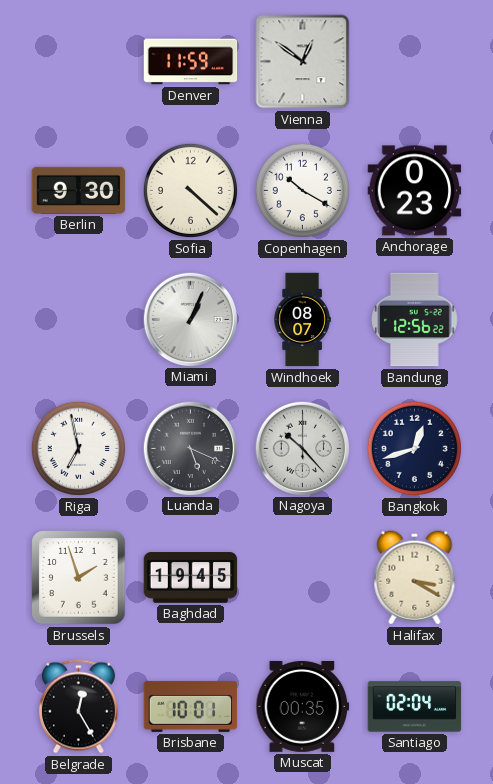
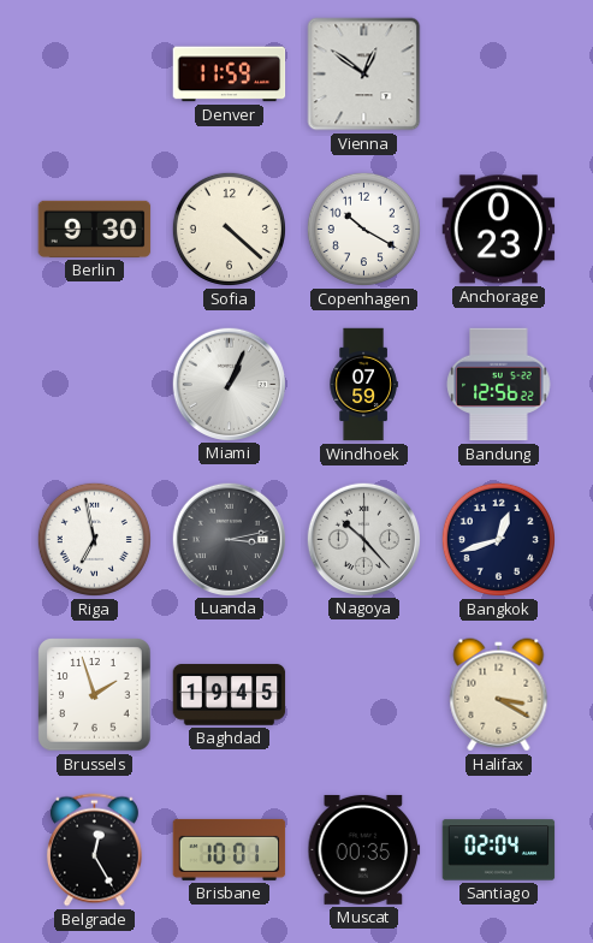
Windhoek: 08:07 -> 07:59
Luanda: 5:19 -> 3:13
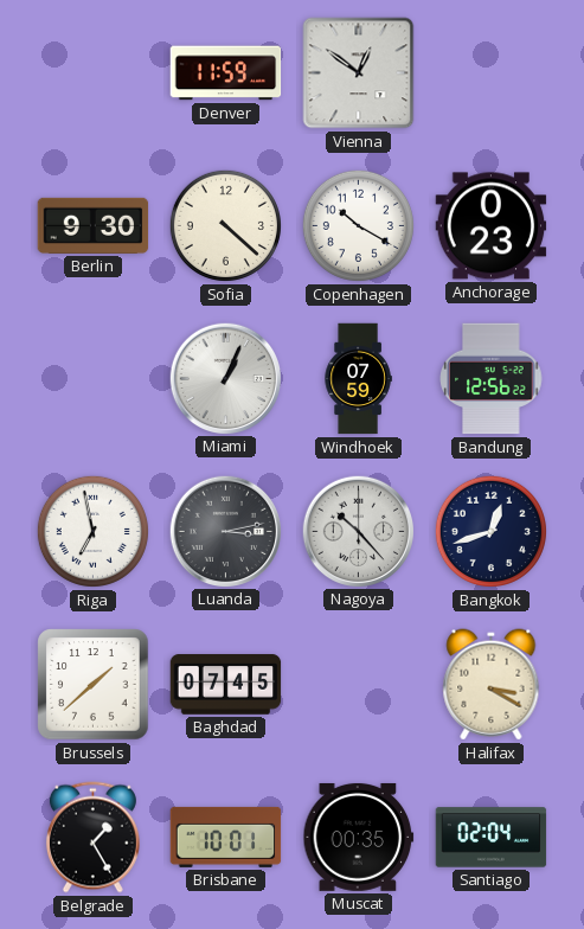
Brussels: 1:57 -> 1:38
Baghdad: 19:45 -> 07:45
Belgrade: 12:25 -> 1:25
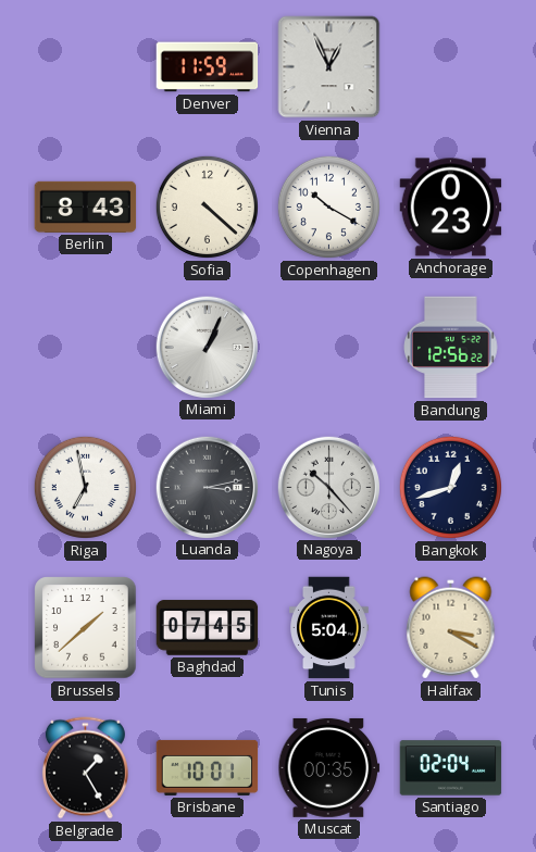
Vienna: 12:51 -> 12:56
Berlin: 9:30 -> 8:43
Windhoek: 07:59 -> none
Tunis: none -> 5:04
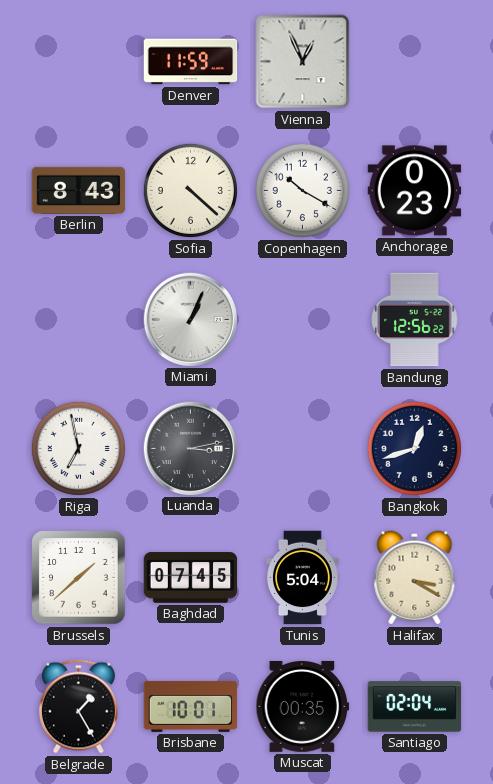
Nagoya: 10:23 -> none
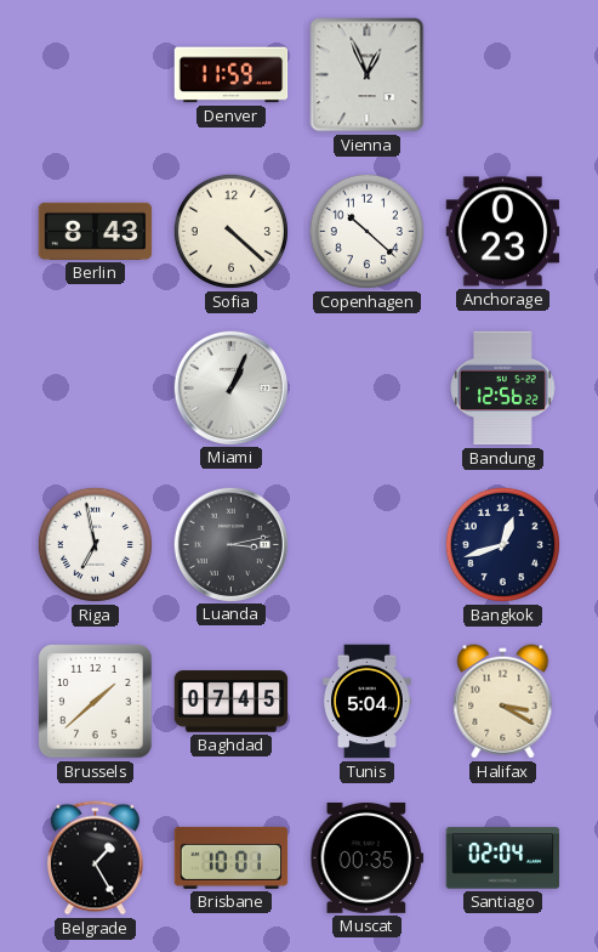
Copenhagen: 10:20 -> 10:22
